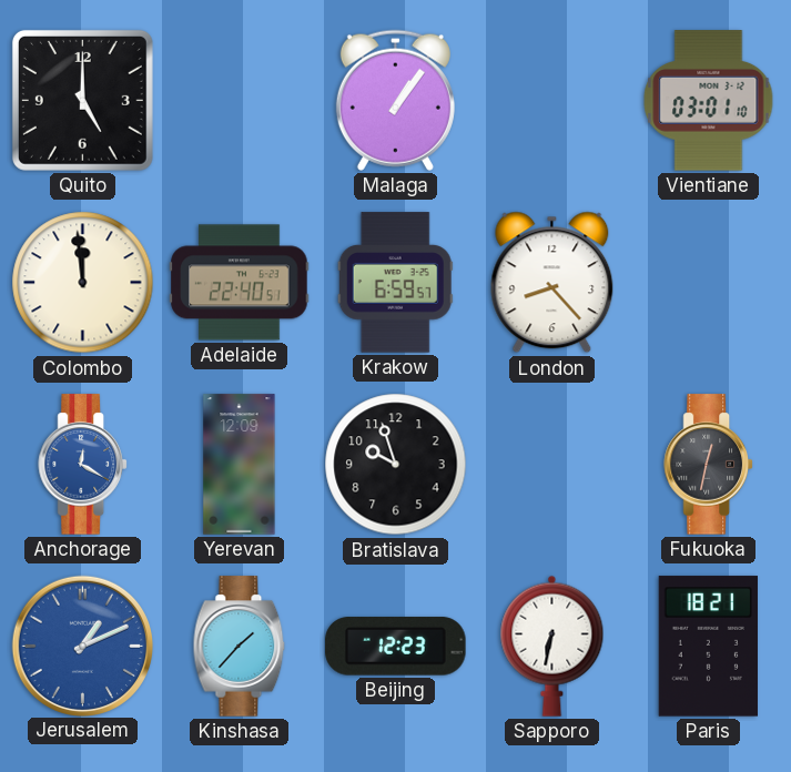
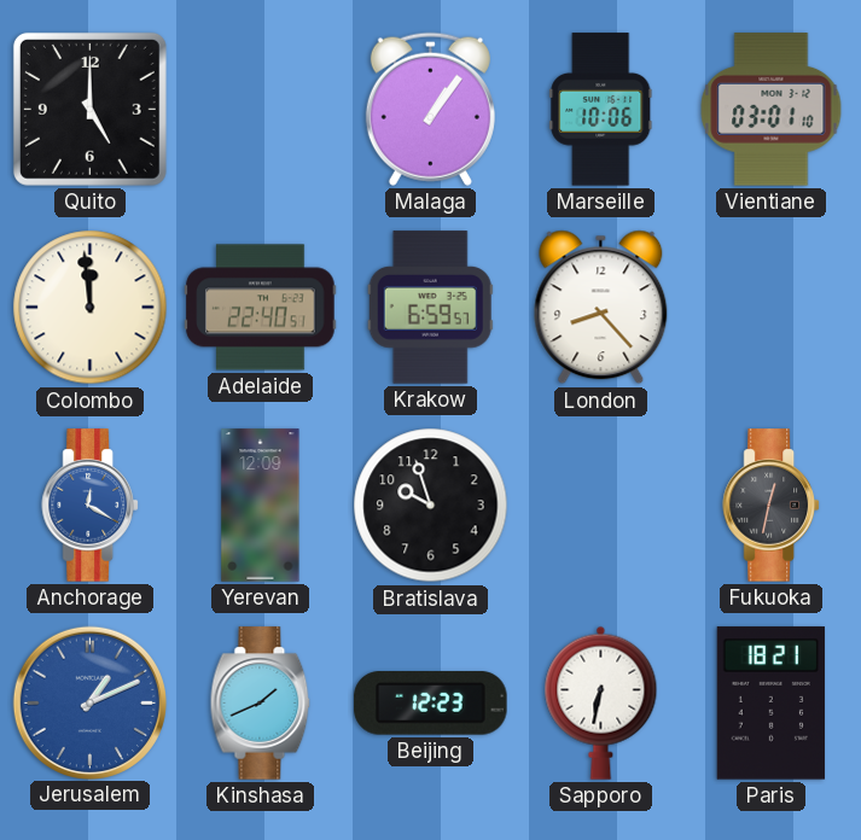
Marseille: none -> 10:06
Kinshasa: 1:37 -> 1:41
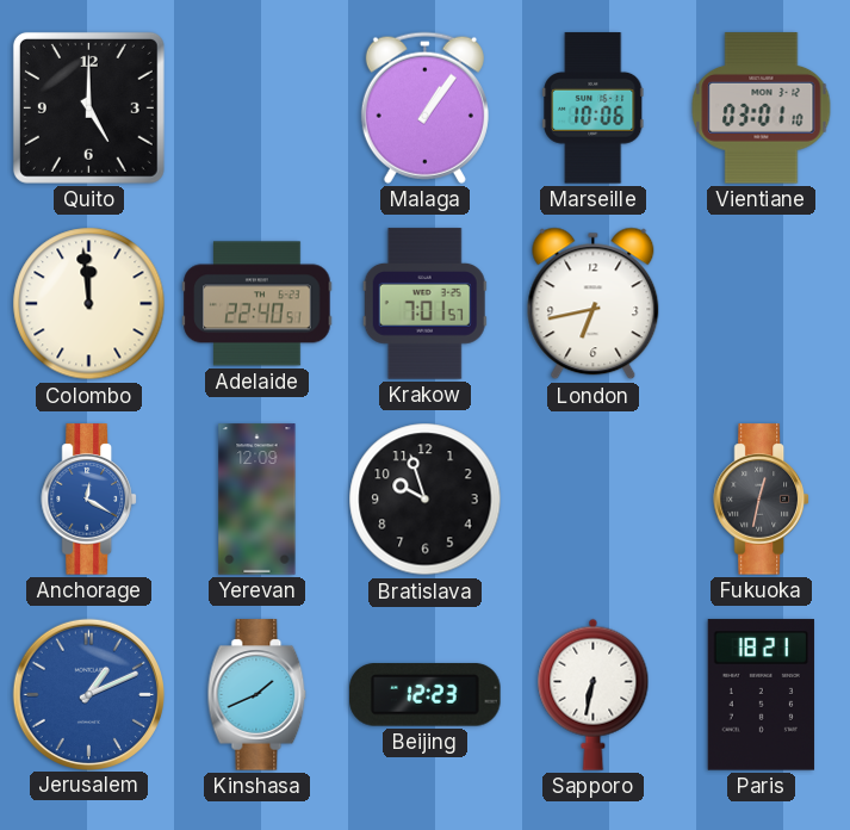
Krakow: 6:59 -> 7:01
London: 8:23 -> 6:43
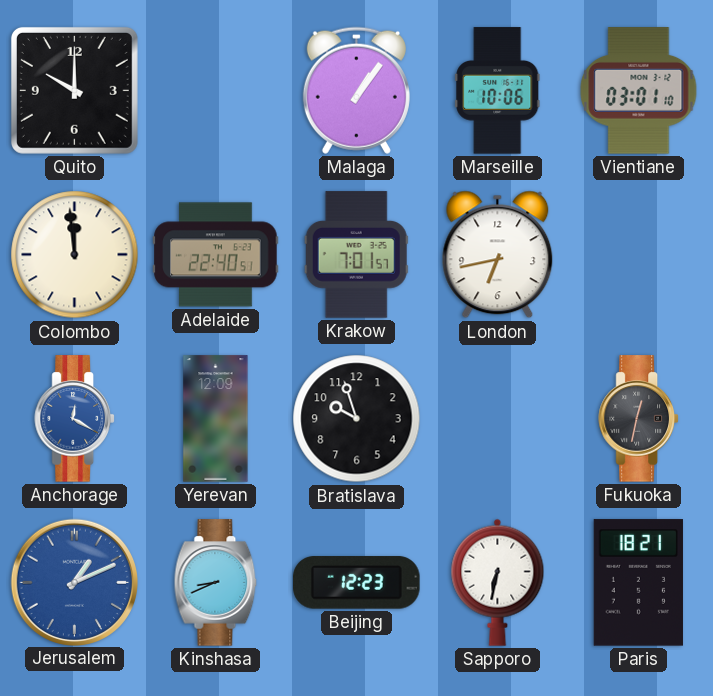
Quito: 5:00 -> 10:00
Kinshasa: 1:41 -> 8:41
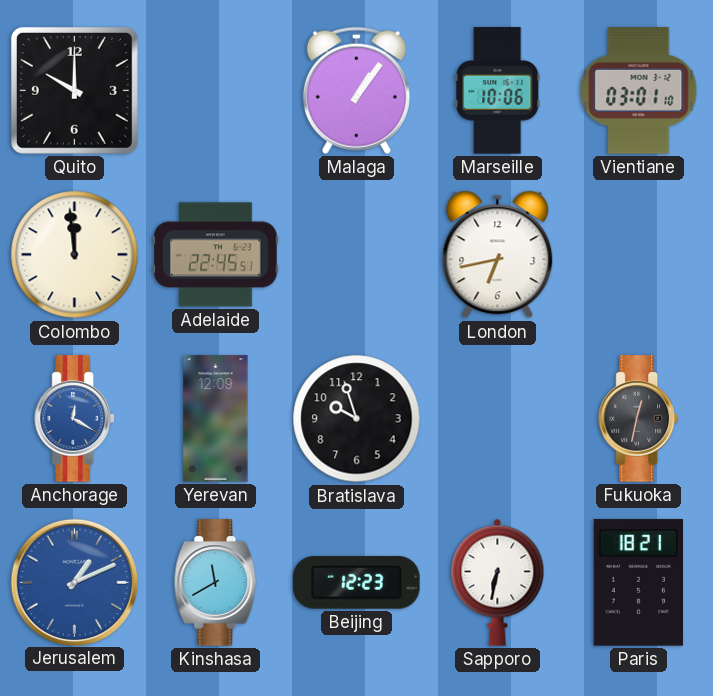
Adelaide: 22:40 -> 22:45
Krakow: 7:01 -> none
Kinshasa: 8:41 -> 11:40
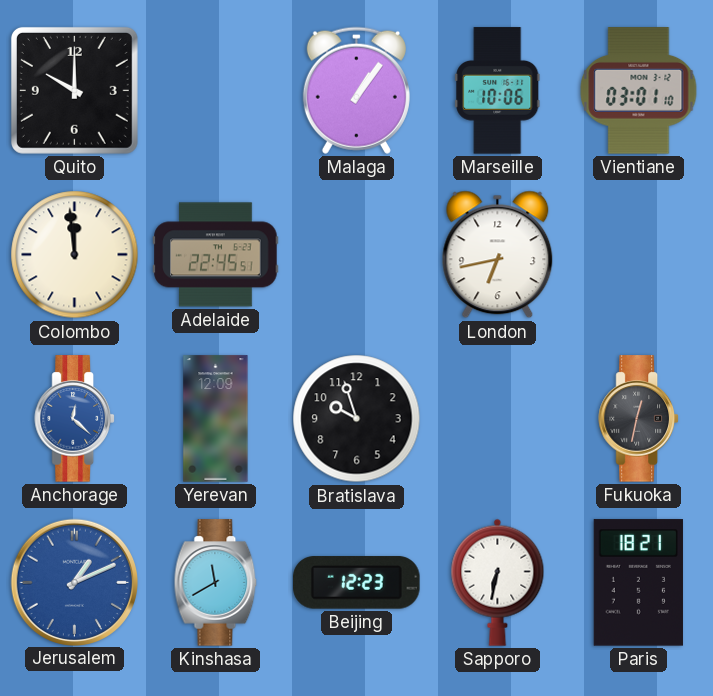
Anchorage: 12:20 -> 12:22
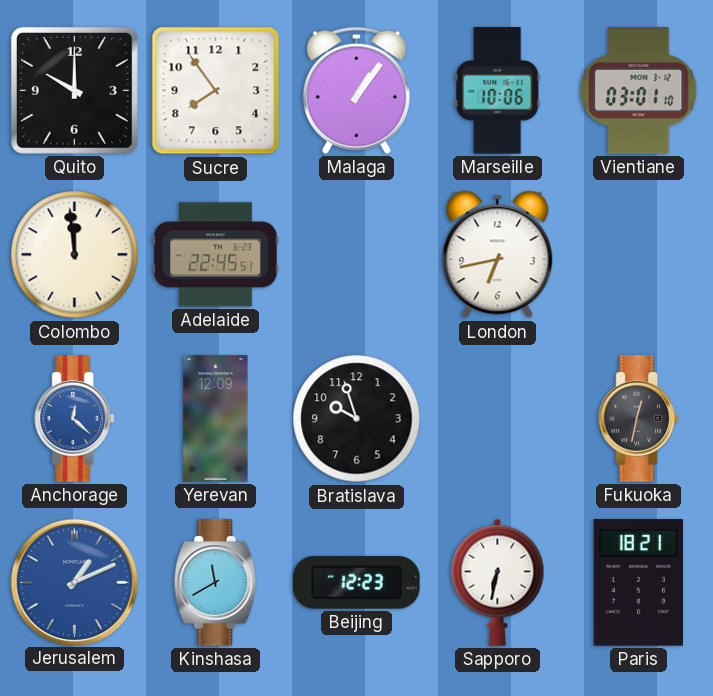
Sucre: none -> 7:54
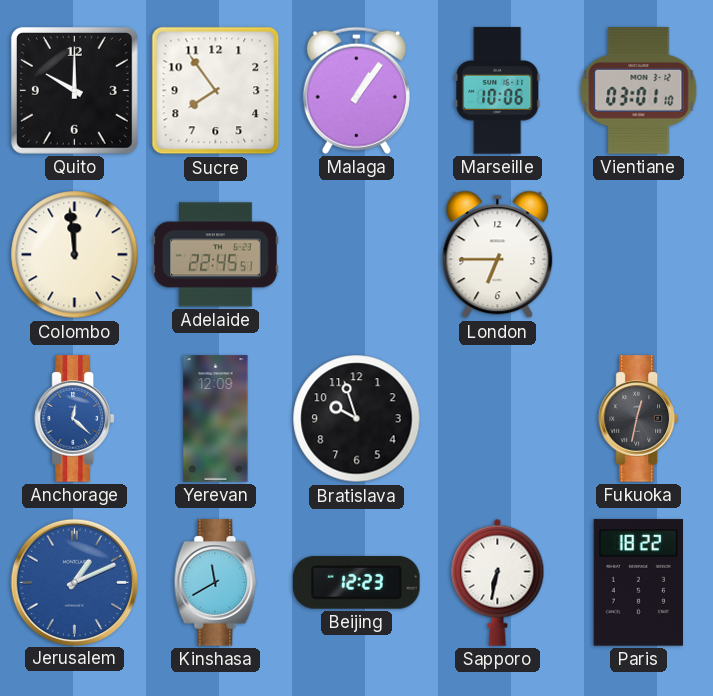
London: 6:43 -> 6:45
Paris: 18:21 -> 18:22
